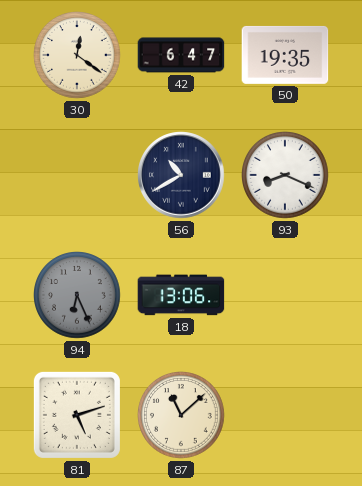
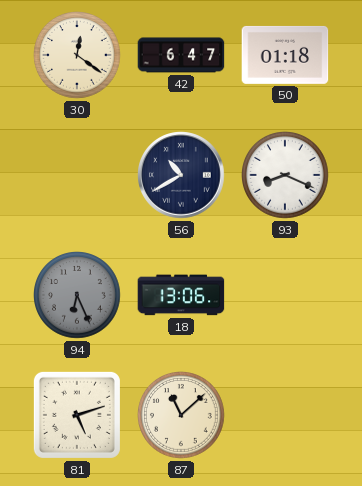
50: 19:35 -> 01:18
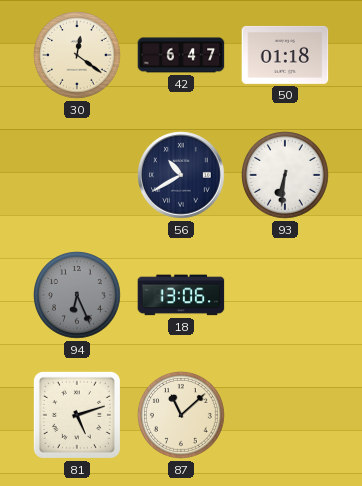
93: 8:19 -> 6:31
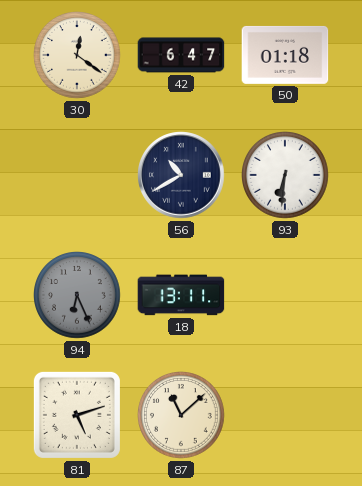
18: 13:06 -> 13:11
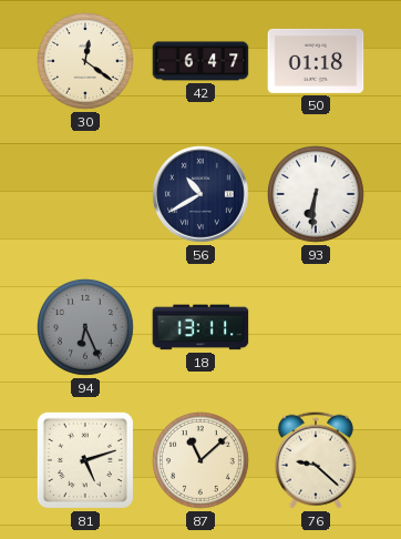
76: none -> 9:22
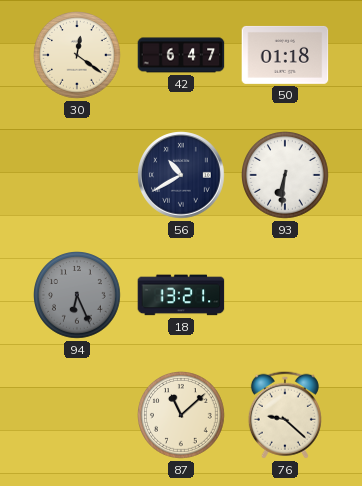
18: 13:11 -> 13:21
81: 5:12 -> none
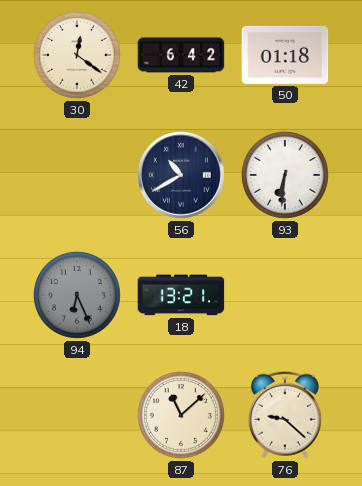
42: 6:47 -> 6:42
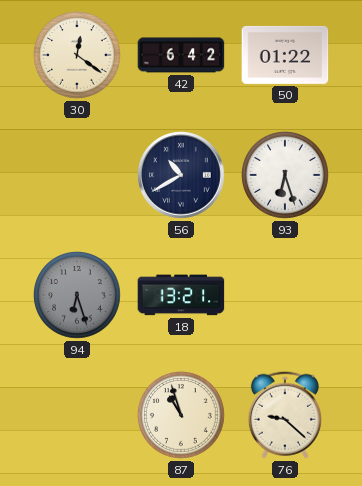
50: 01:18 -> 01:22
93: 6:31 -> 6:27
94: 6:26 -> 6:27
87: 11:08 -> 10:57
